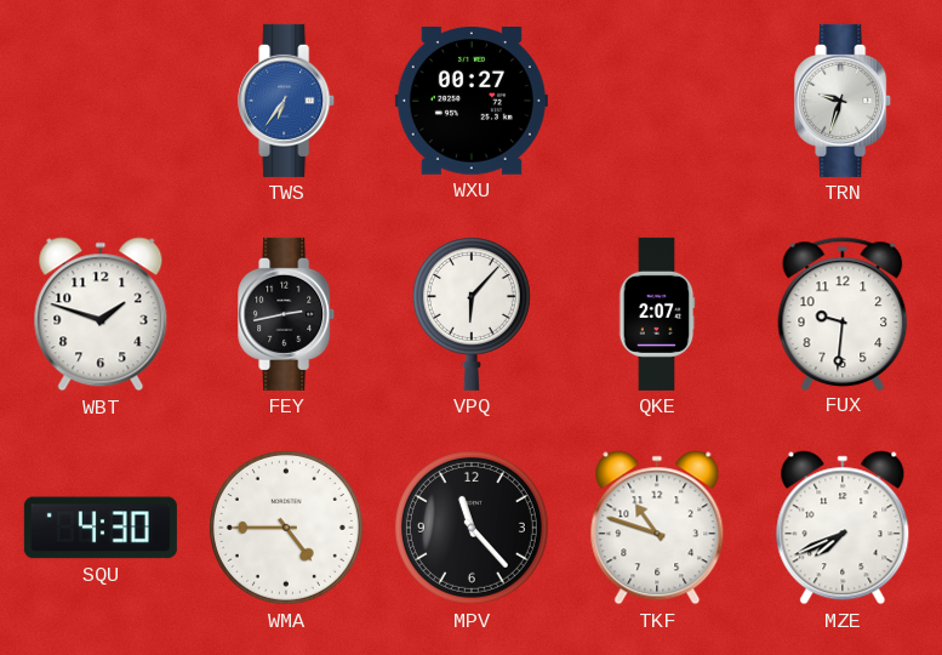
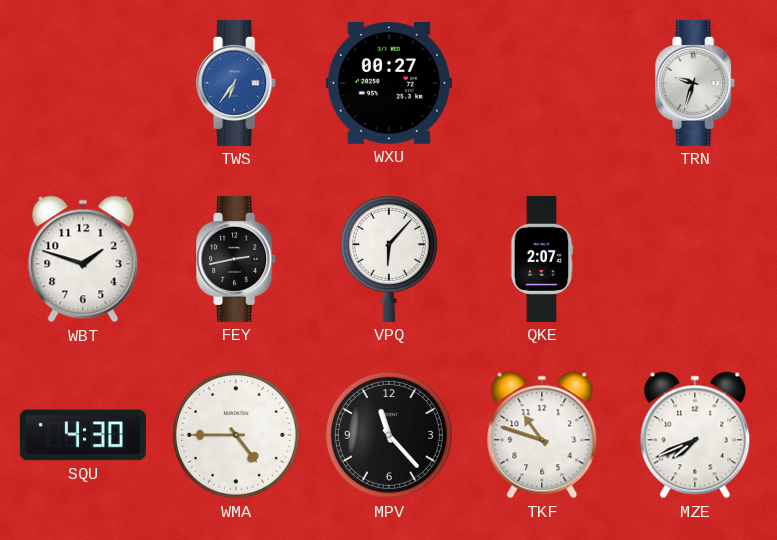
FUX: 9:31 -> none
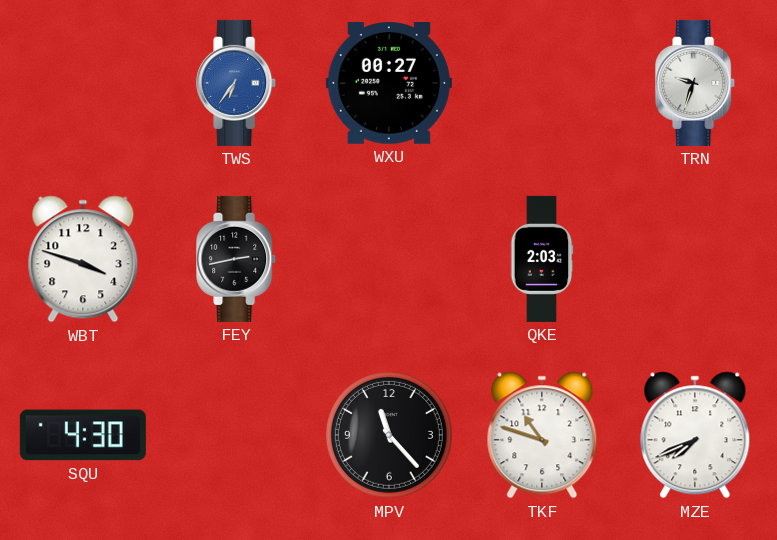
WBT: 1:48 -> 3:48
VPQ: 6:07 -> none
QKE: 2:07 -> 2:03
WMA: 4:45 -> none
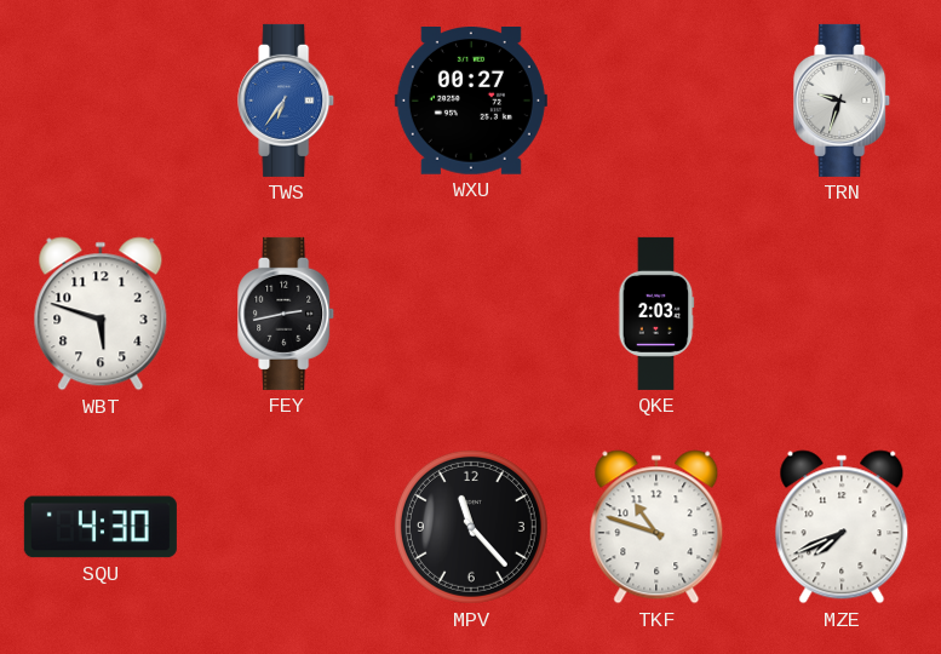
WBT: 3:48 -> 5:48
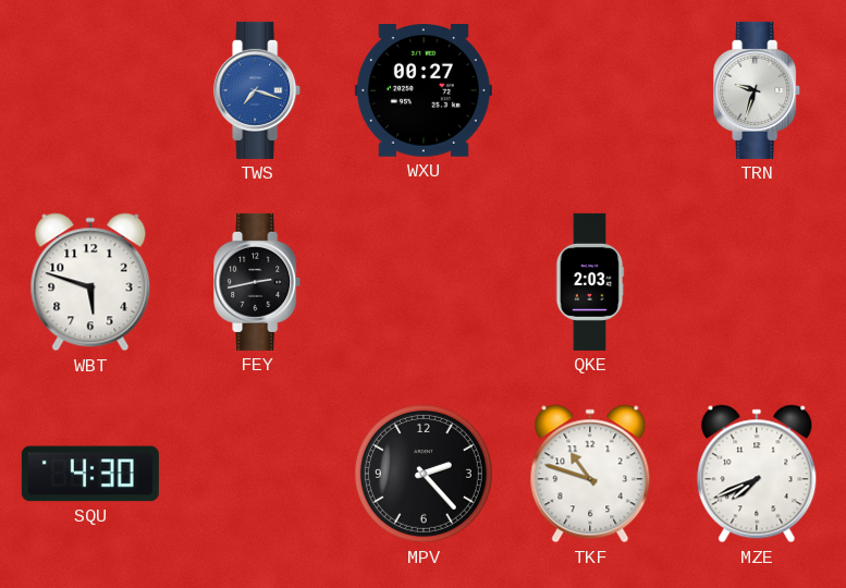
TWS: 6:36 -> 7:18
MPV: 11:23 -> 2:23
